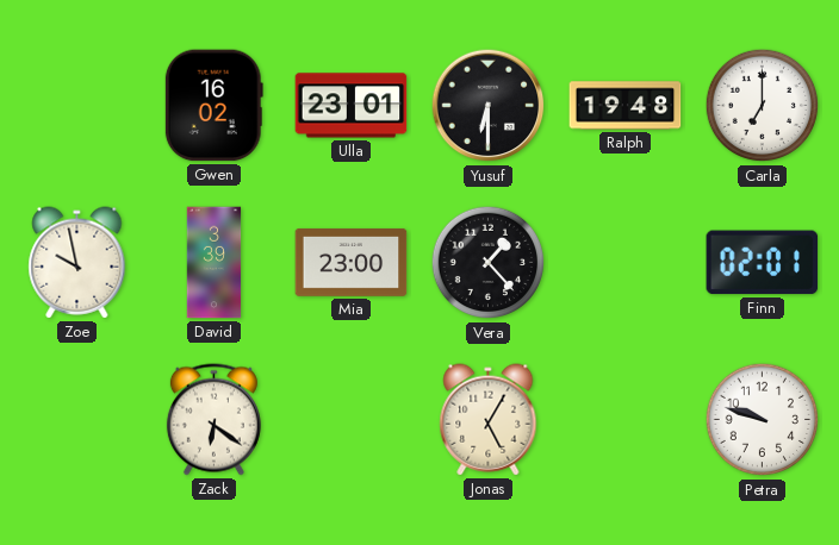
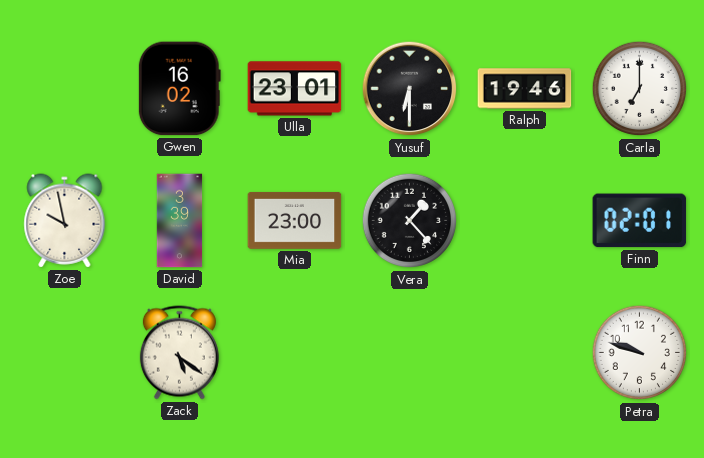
Ralph: 19:48 -> 19:46
Zack: 6:21 -> 5:21
Jonas: 5:05 -> none
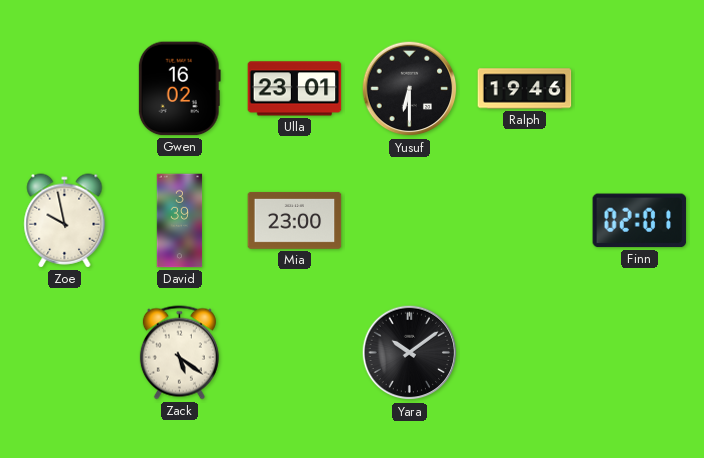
Carla: 7:00 -> none
Vera: 1:23 -> none
Yara: none -> 10:09
Petra: 9:48 -> none
